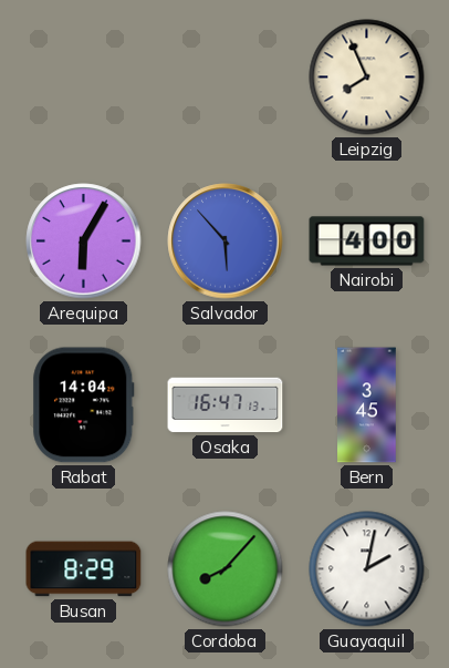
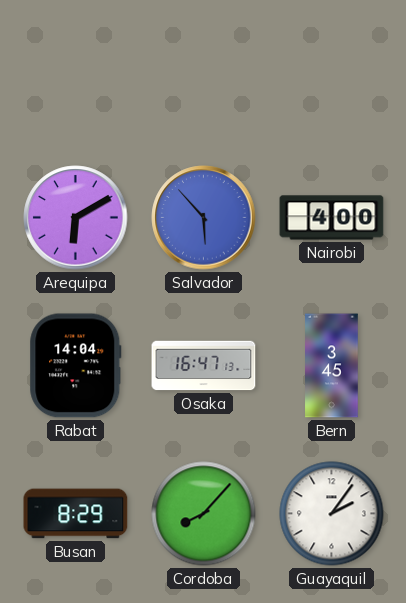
Leipzig: 7:56 -> none
Arequipa: 6:05 -> 6:10
Guayaquil: 2:02 -> 2:06
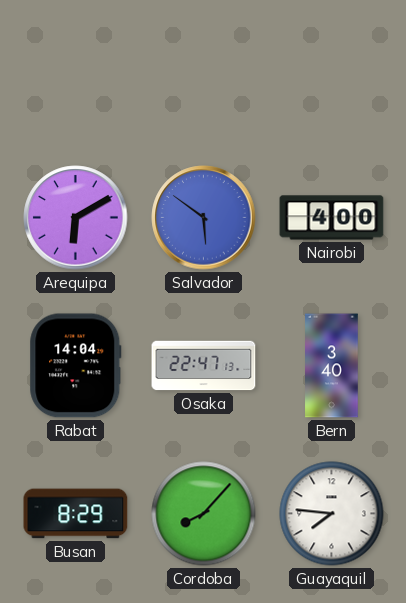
Salvador: 5:53 -> 5:51
Osaka: 16:47 -> 22:47
Bern: 3:45 -> 3:40
Guayaquil: 2:06 -> 7:46
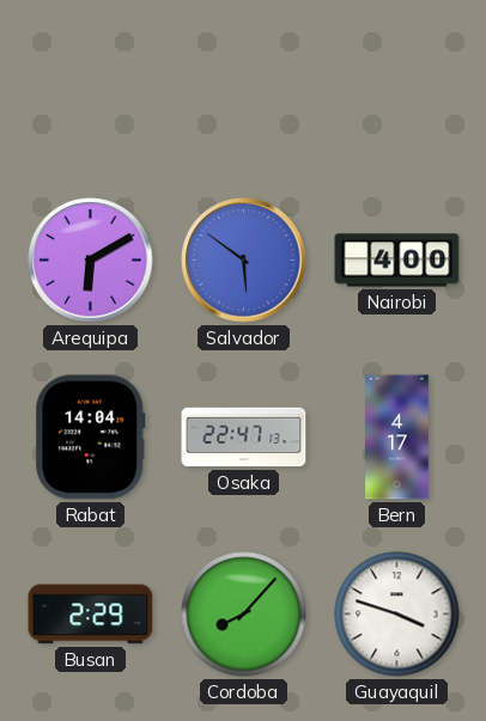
Bern: 3:40 -> 4:17
Busan: 8:29 -> 2:29
Guayaquil: 7:46 -> 3:48
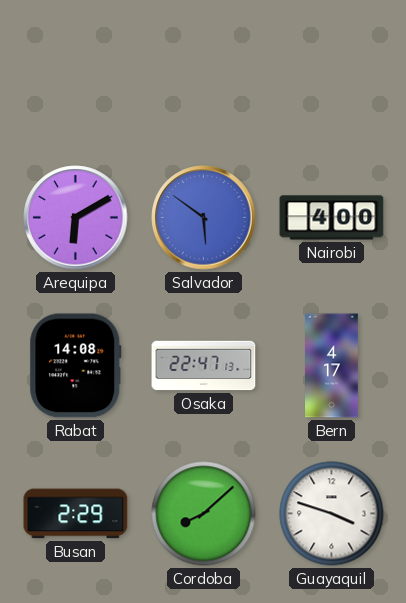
Rabat: 14:04 -> 14:08
Cordoba: 8:07 -> 8:08
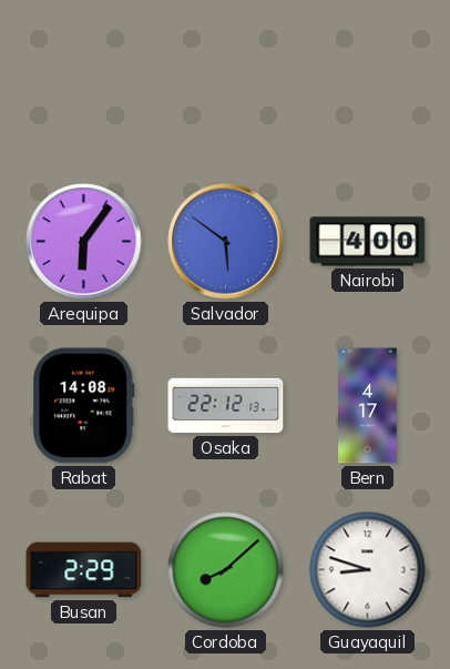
Arequipa: 6:10 -> 6:06
Osaka: 22:47 -> 22:12
Guayaquil: 3:48 -> 8:48
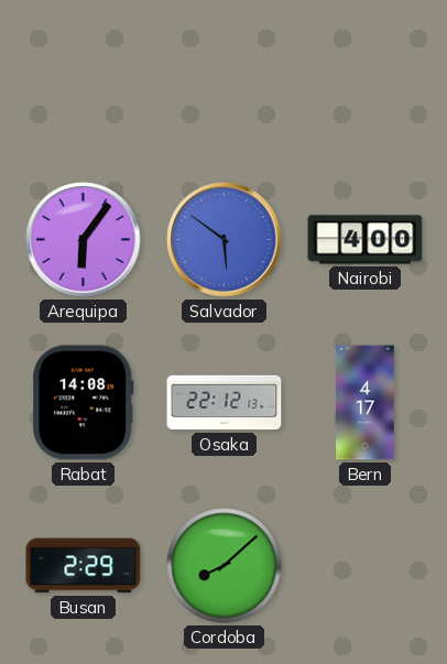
Guayaquil: 8:48 -> none
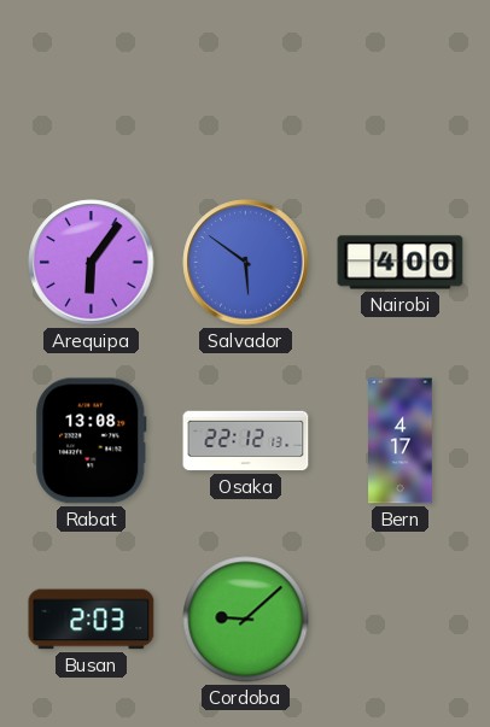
Rabat: 14:08 -> 13:08
Busan: 2:29 -> 2:03
Cordoba: 8:08 -> 9:08
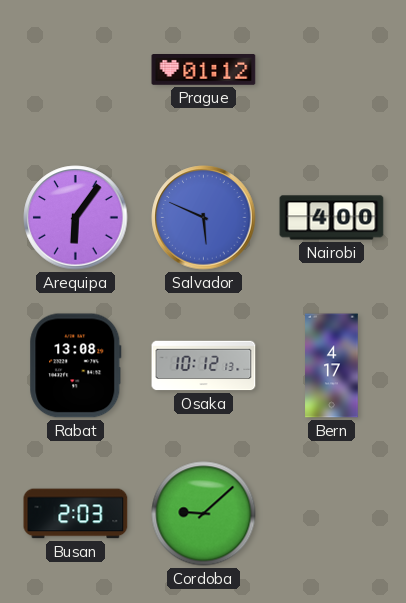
Prague: none -> 01:12
Salvador: 5:51 -> 5:49
Osaka: 22:12 -> 10:12
